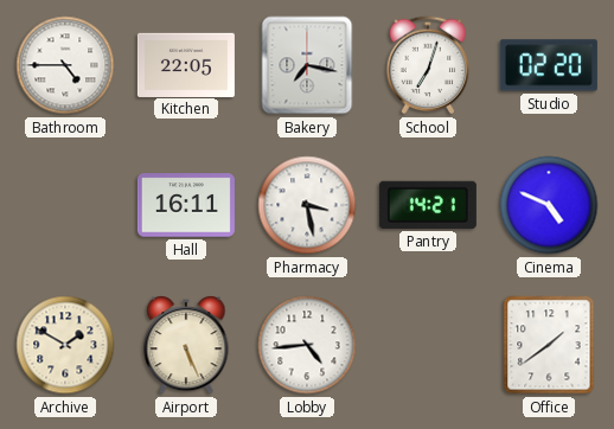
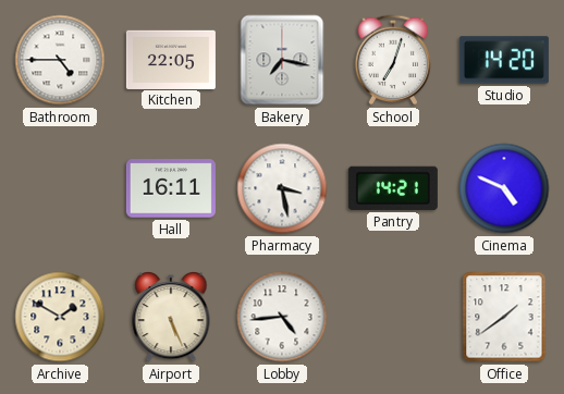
Studio: 02:20 -> 14:20
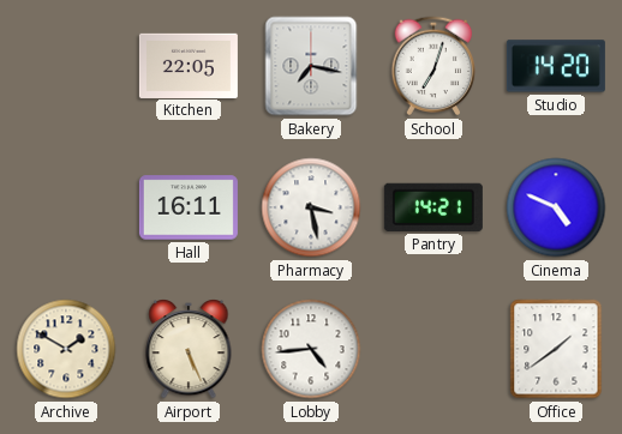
Bathroom: 4:45 -> none
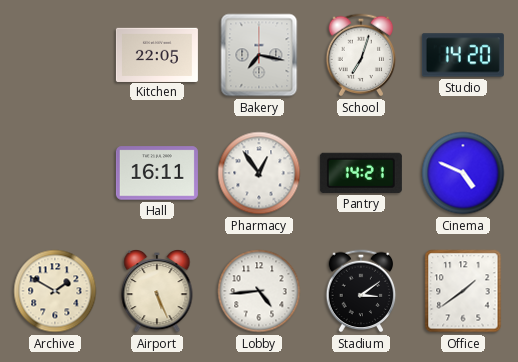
Pharmacy: 3:28 -> 12:54
Stadium: none -> 3:09
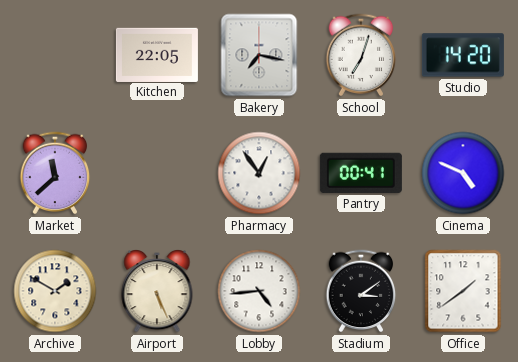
Market: none -> 11:38
Hall: 16:11 -> none
Pantry: 14:21 -> 00:41
